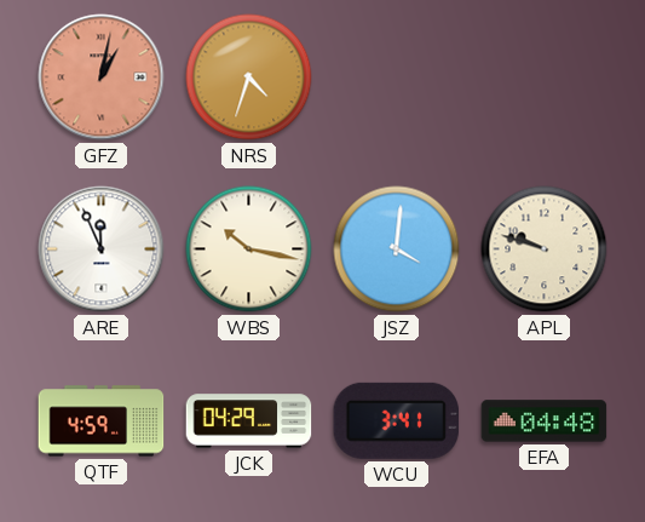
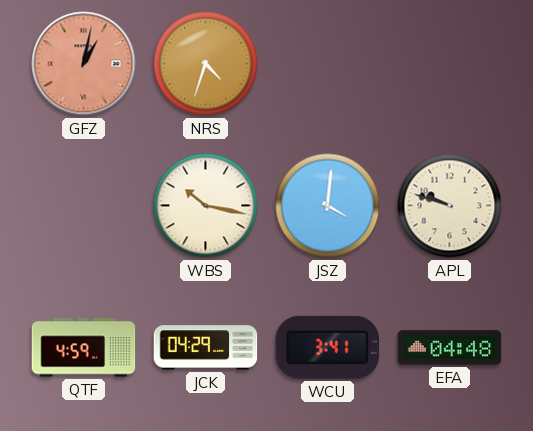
ARE: 11:56 -> none
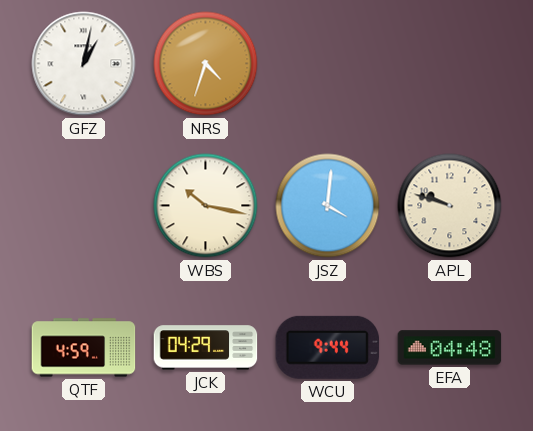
GFZ dial: salmon -> white
WCU: 3:41 -> 9:44
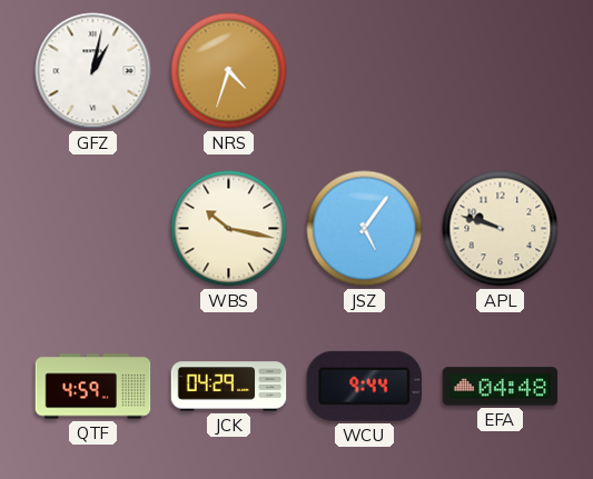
JSZ: 4:01 -> 5:06
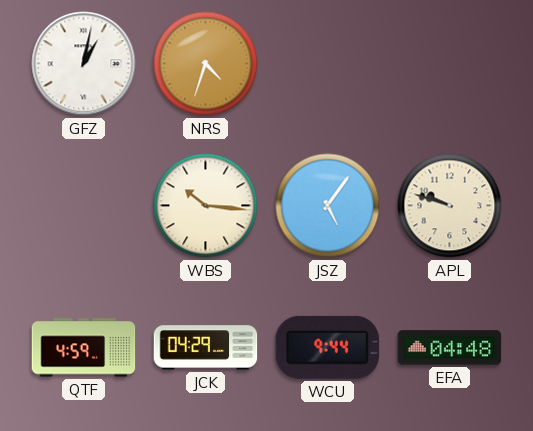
WBS: 10:17 -> 10:16
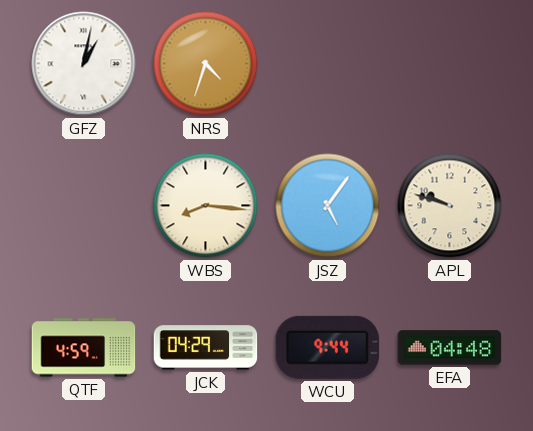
WBS: 10:16 -> 8:16
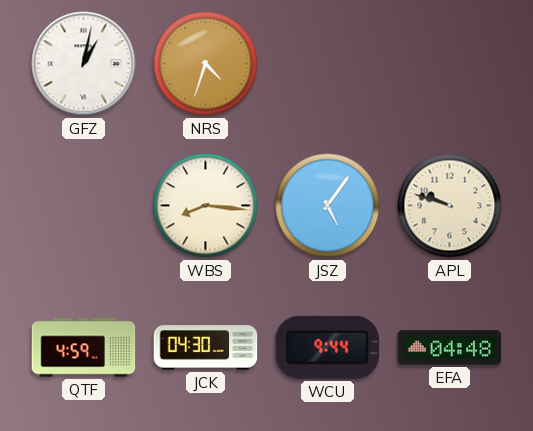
JCK: 04:29 -> 04:30
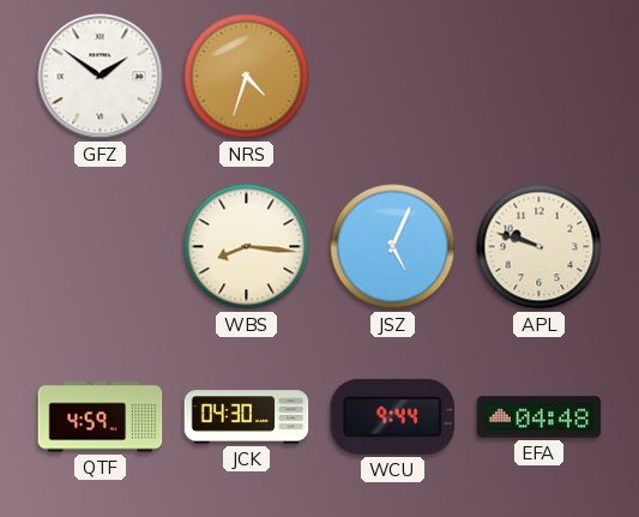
GFZ: 1:02 -> 1:51
JSZ: 5:06 -> 5:04
